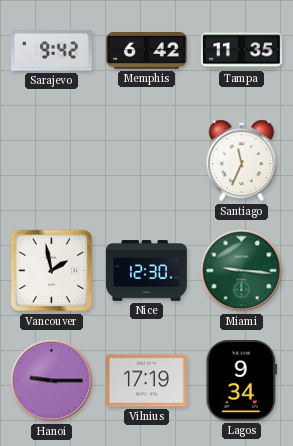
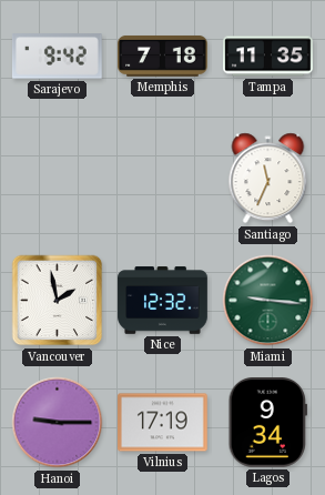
Memphis: 6:42 -> 7:18
Nice: 12:30 -> 12:32
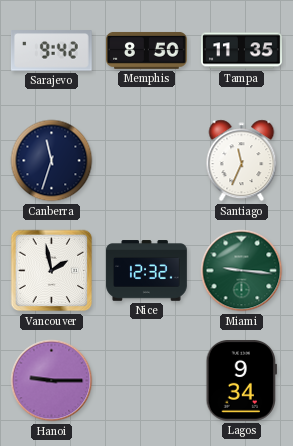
Memphis: 7:18 -> 8:50
Canberra: none -> 11:33
Vilnius: 17:19 -> none
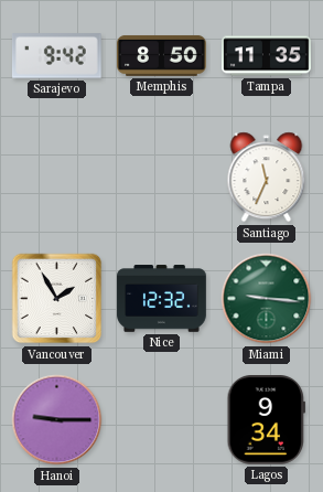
Canberra: 11:33 -> none
Vancouver: 1:58 -> 1:55
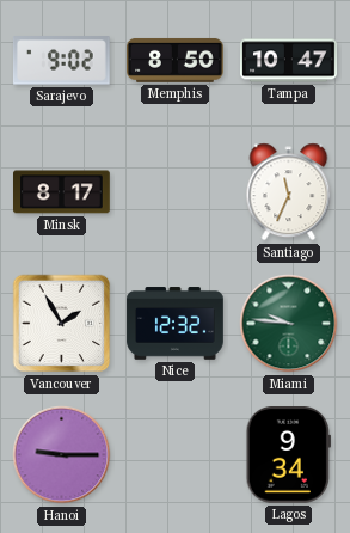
Sarajevo: 9:42 -> 9:02
Tampa: 11:35 -> 10:47
Minsk: none -> 8:17
Miami: 9:16 -> 9:46
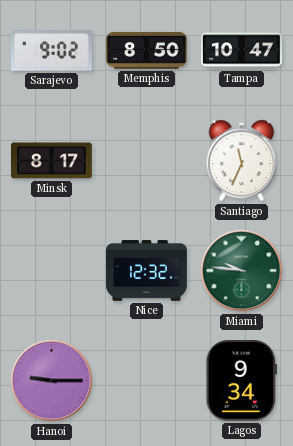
Vancouver: 1:55 -> none
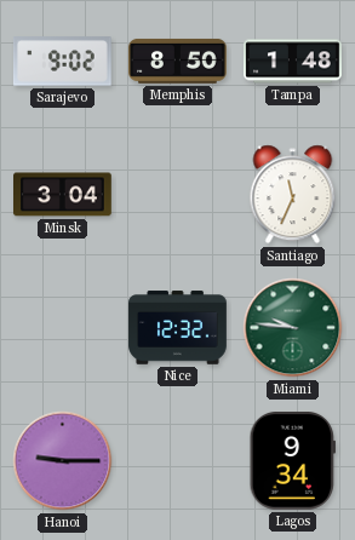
Tampa: 10:47 -> 1:48
Minsk: 8:17 -> 3:04
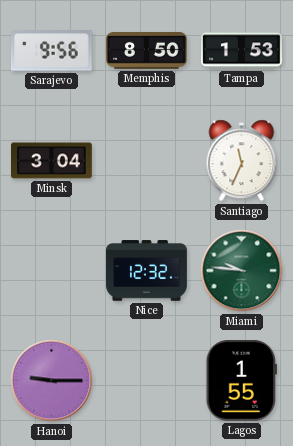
Sarajevo: 9:02 -> 9:56
Tampa: 1:48 -> 1:53
Lagos: 9:34 -> 1:55
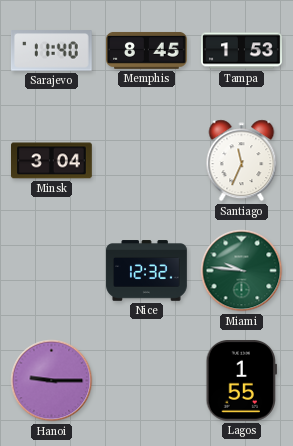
Sarajevo: 9:56 -> 11:40
Memphis: 8:50 -> 8:45
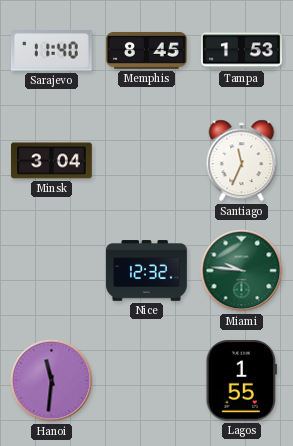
Hanoi: 9:15 -> 11:31
